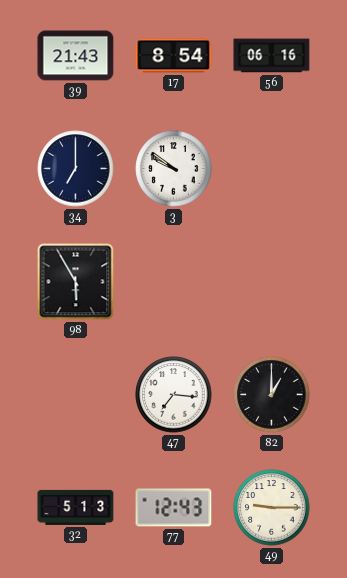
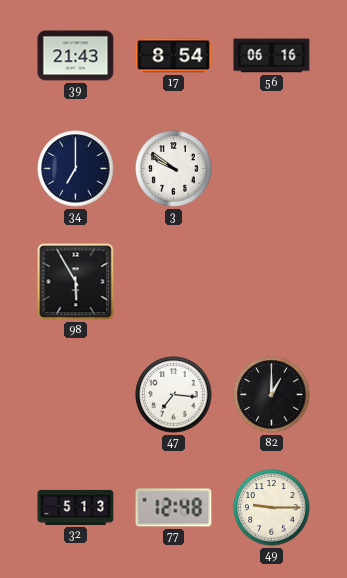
77: 12:43 -> 12:48
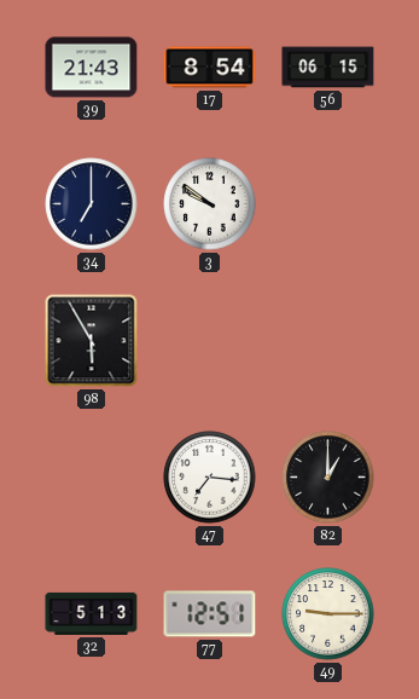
56: 06:16 -> 06:15
77: 12:48 -> 12:51
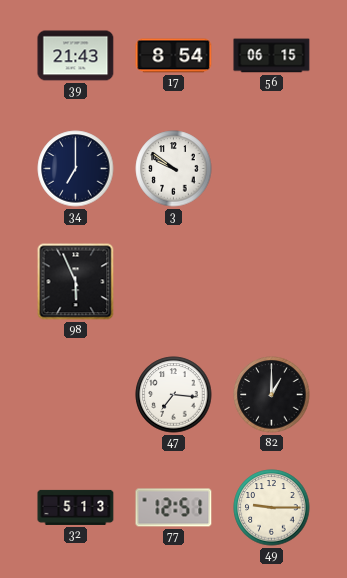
98: 5:55 -> 5:56
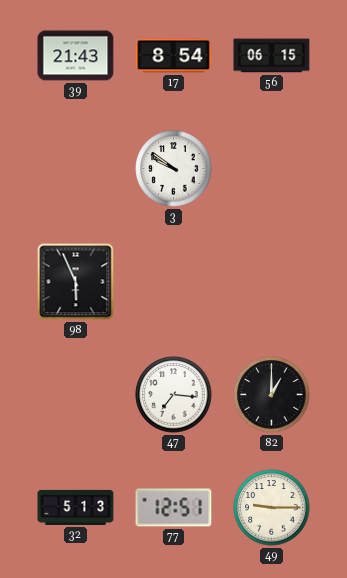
34: 7:00 -> none
